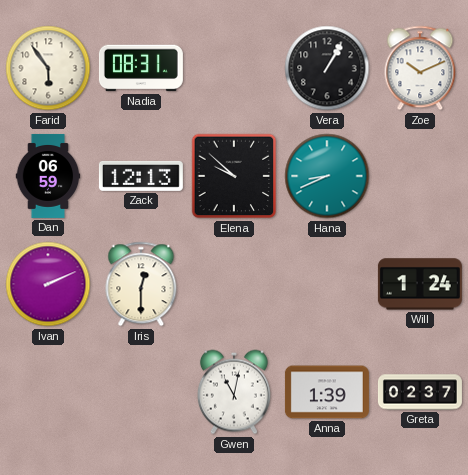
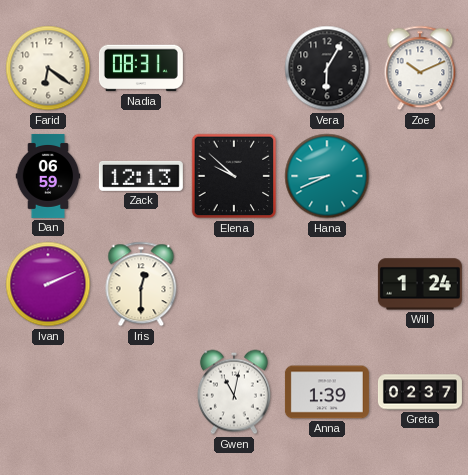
Farid: 5:54 -> 6:21
Vera: 1:05 -> 6:05
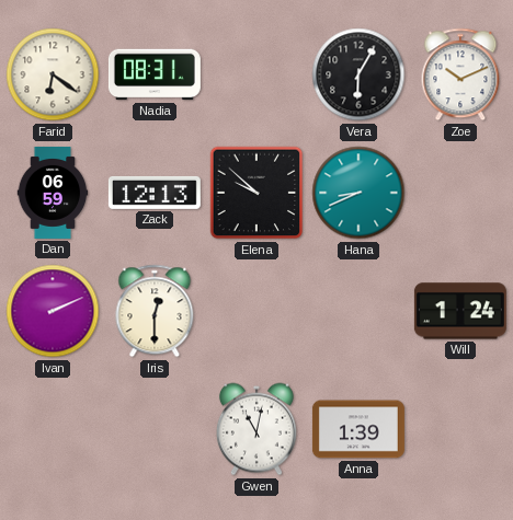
Greta: 02:37 -> none
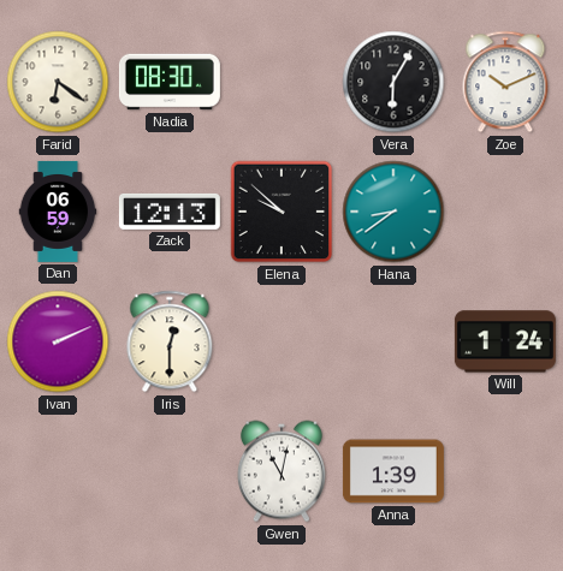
Nadia: 08:31 -> 08:30
Hana: 8:41 -> 8:39
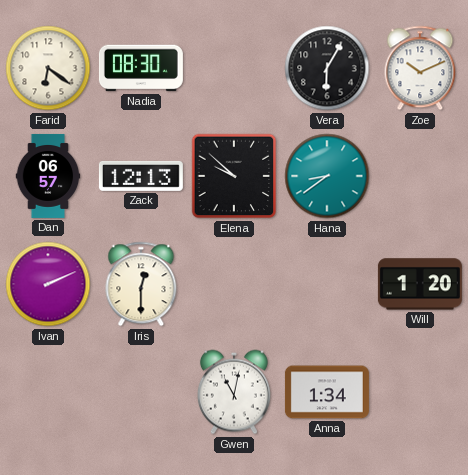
Dan: 06:59 -> 06:57
Will: 1:24 -> 1:20
Anna: 1:39 -> 1:34
